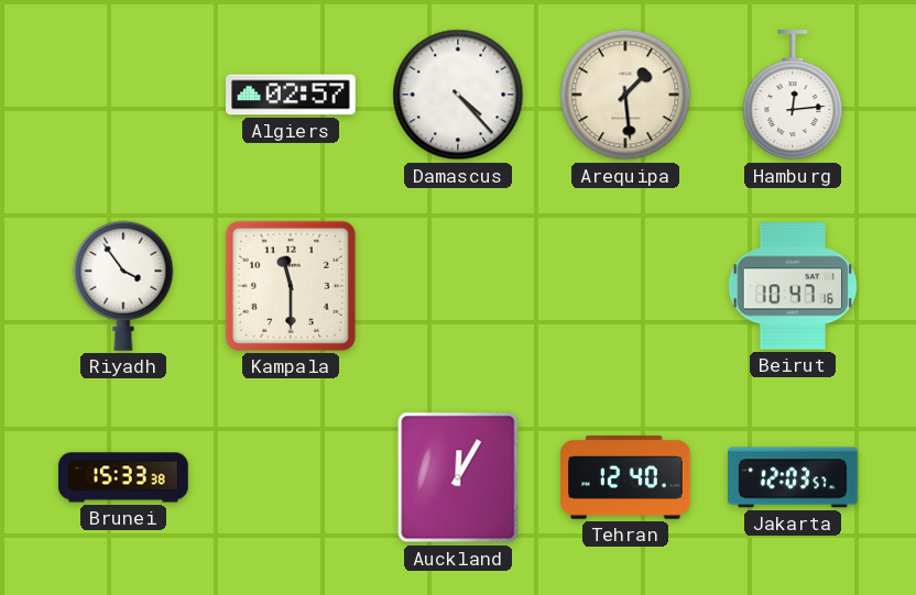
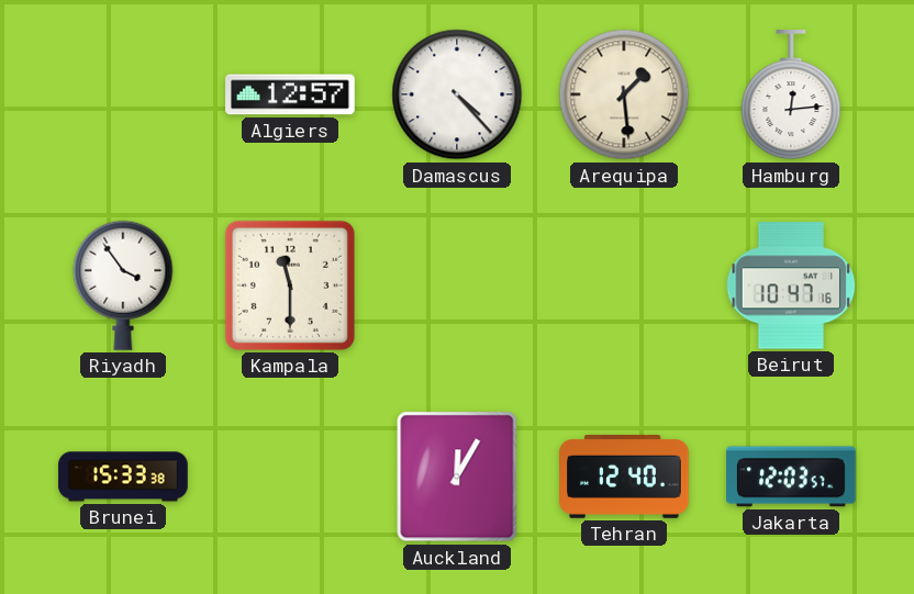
Algiers: 02:57 -> 12:57
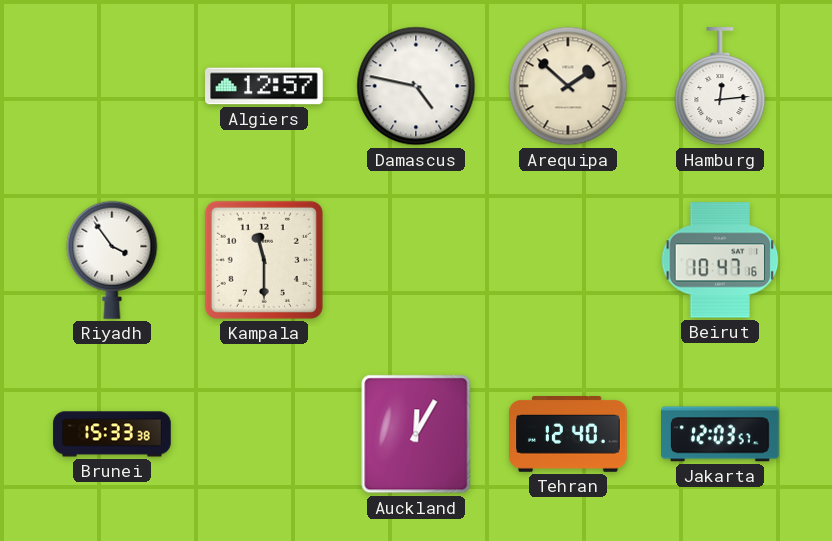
Damascus: 4:23 -> 4:47
Arequipa: 1:29 -> 1:52
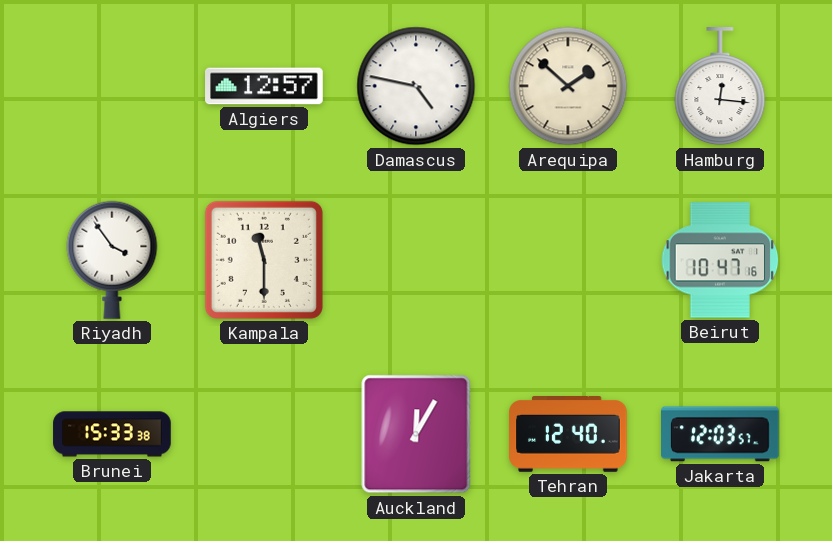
Hamburg: 12:14 -> 12:16
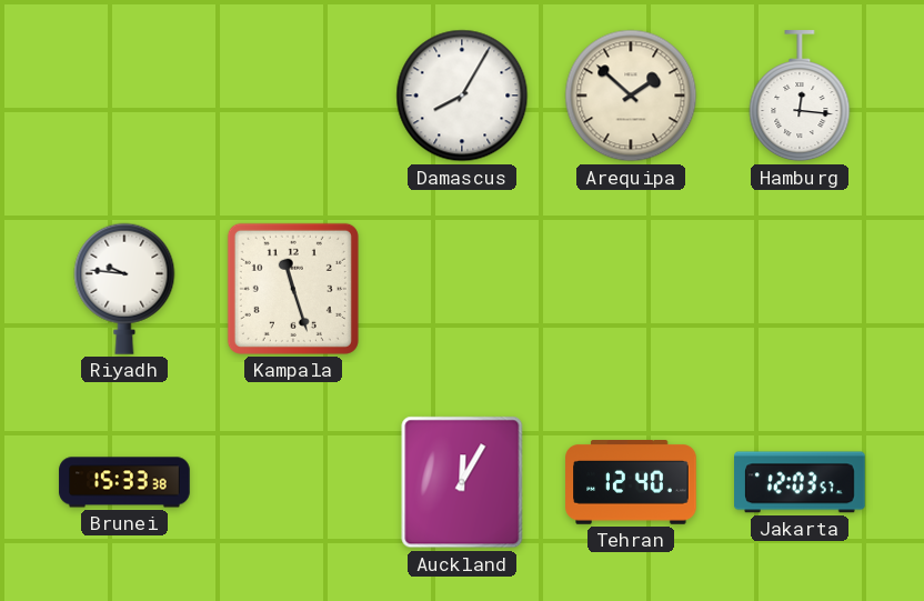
Algiers: 12:57 -> none
Damascus: 4:47 -> 8:05
Riyadh: 3:54 -> 9:46
Kampala: 11:30 -> 11:27
Beirut: 10:47 -> none
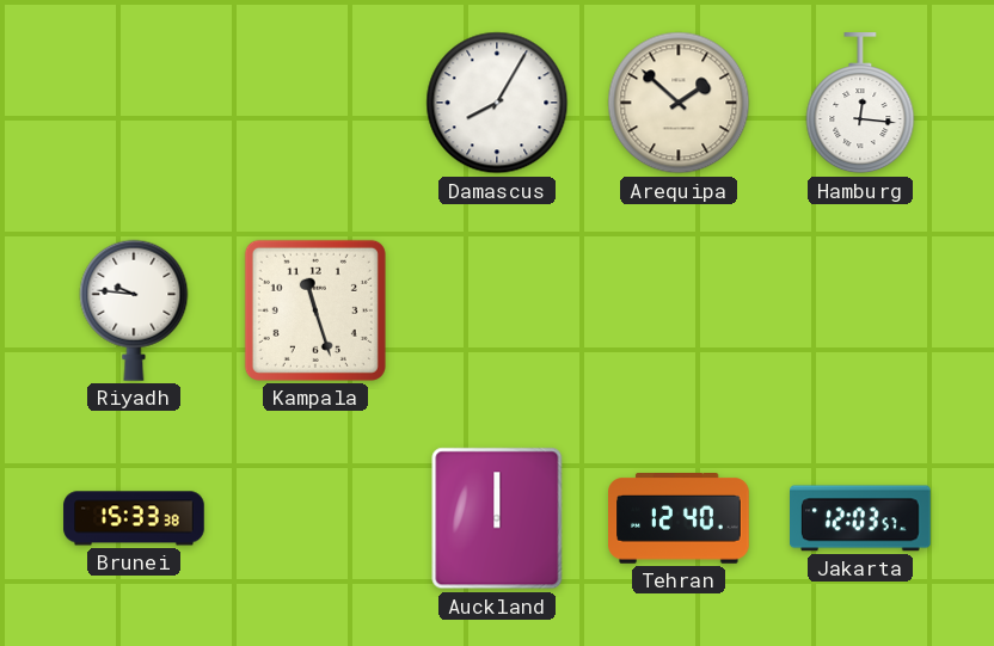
Auckland: 12:05 -> 12:00
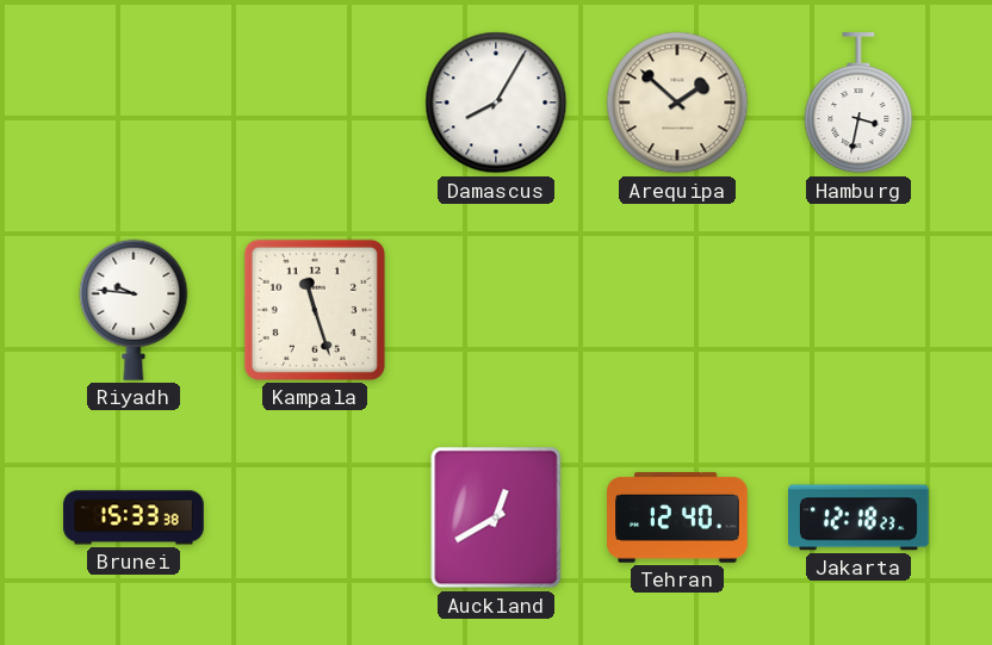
Hamburg: 12:16 -> 3:32
Auckland: 12:00 -> 12:40
Jakarta: 12:03 -> 12:18
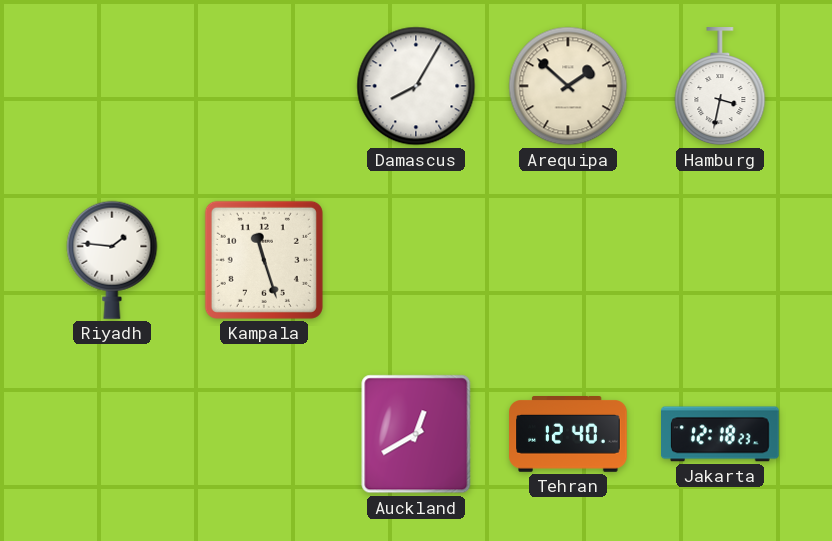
Riyadh: 9:46 -> 1:46
Brunei: 15:33 -> none
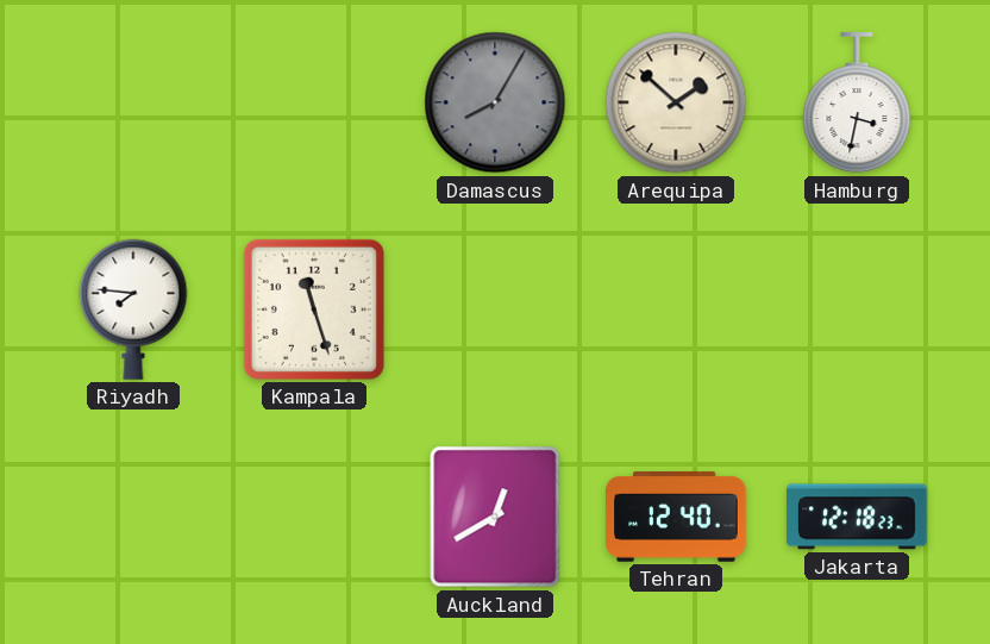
Damascus dial: white -> grey
Riyadh: 1:46 -> 7:46
